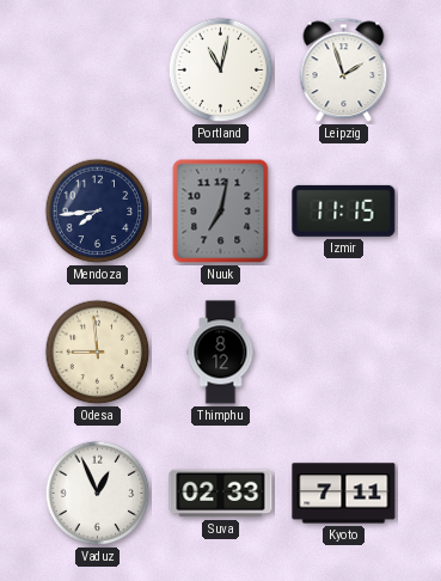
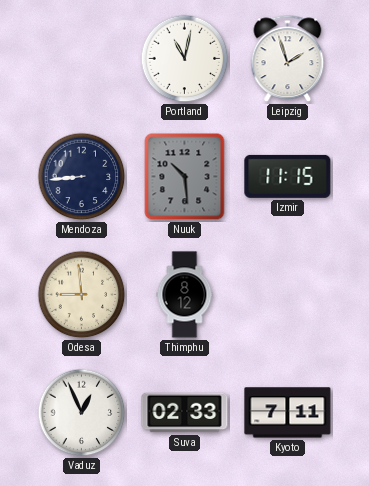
Mendoza: 7:44 -> 8:44
Nuuk: 7:02 -> 10:29
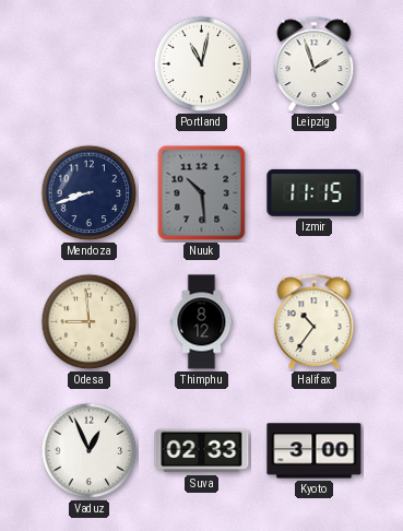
Mendoza: 8:44 -> 8:42
Halifax: none -> 10:36
Kyoto: 7:11 -> 3:00
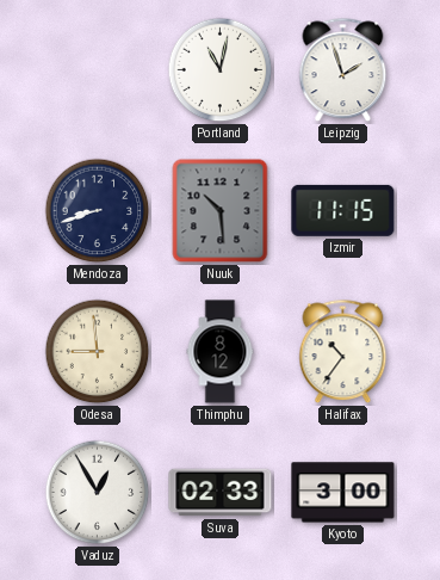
Vaduz: 12:56 -> 12:55
